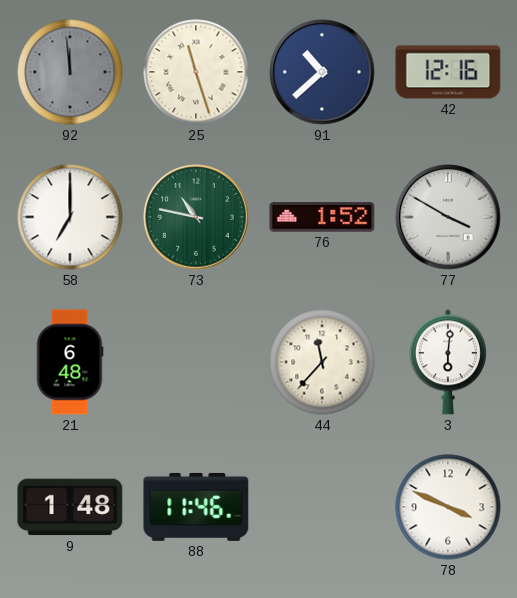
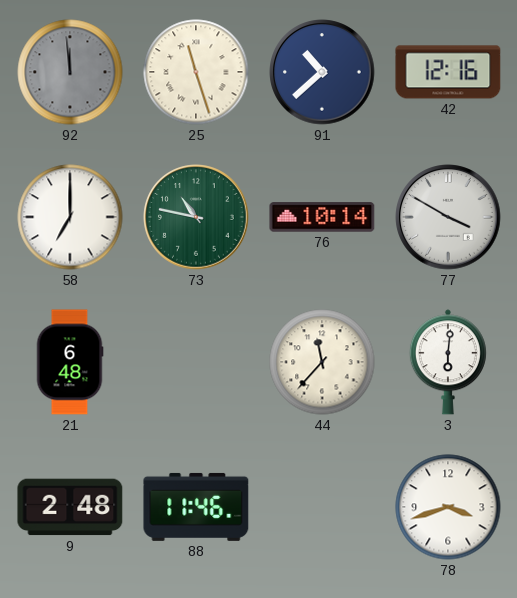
76: 1:52 -> 10:14
9: 1:48 -> 2:48
78: 3:49 -> 3:42
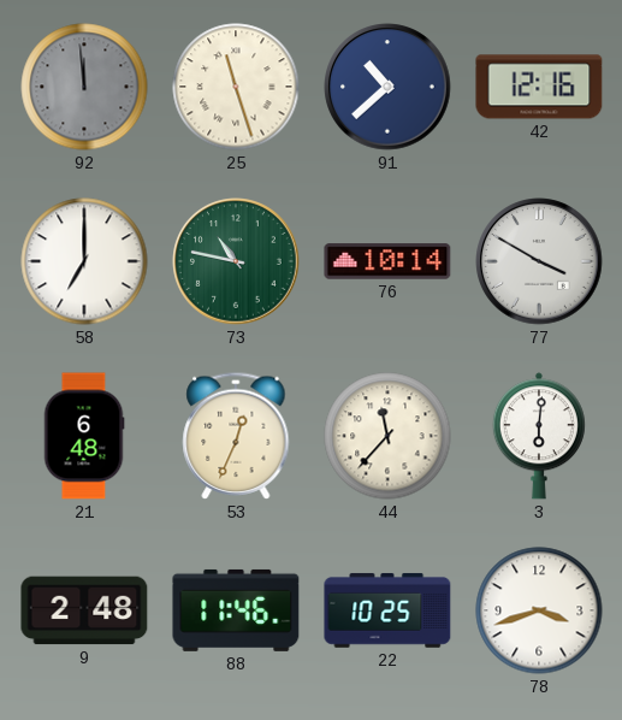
53: none -> 12:34
22: none -> 10:25
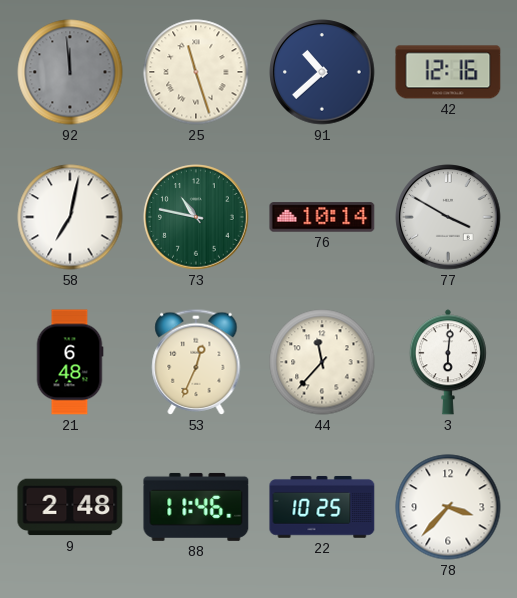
58: 7:00 -> 7:02
78: 3:42 -> 3:37
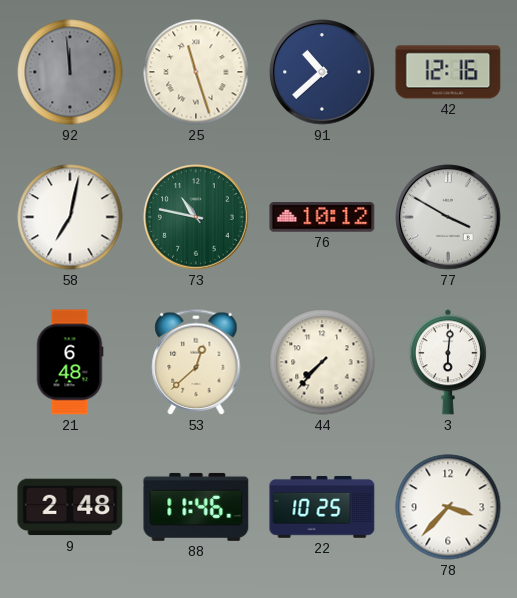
76: 10:14 -> 10:12
53: 12:34 -> 12:38
44: 11:37 -> 7:37
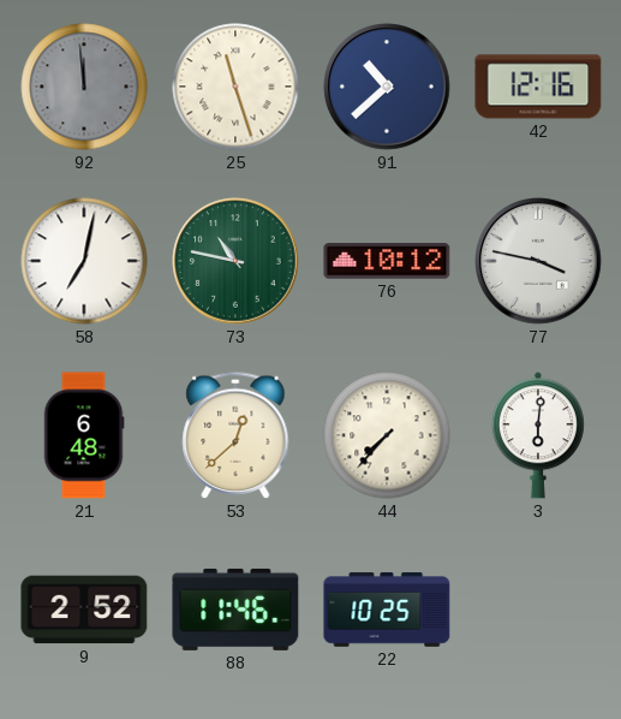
77: 3:50 -> 3:47
9: 2:48 -> 2:52
78: 3:37 -> none
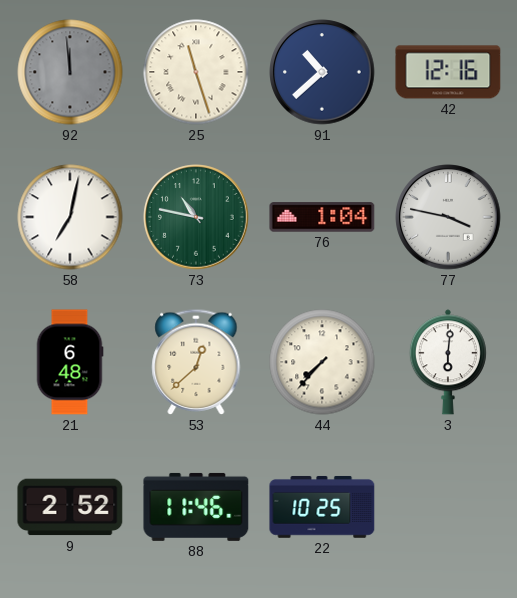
76: 10:12 -> 1:04
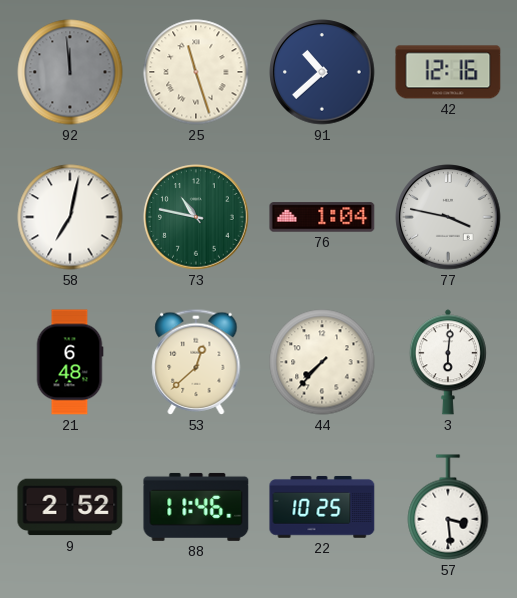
57: none -> 3:29
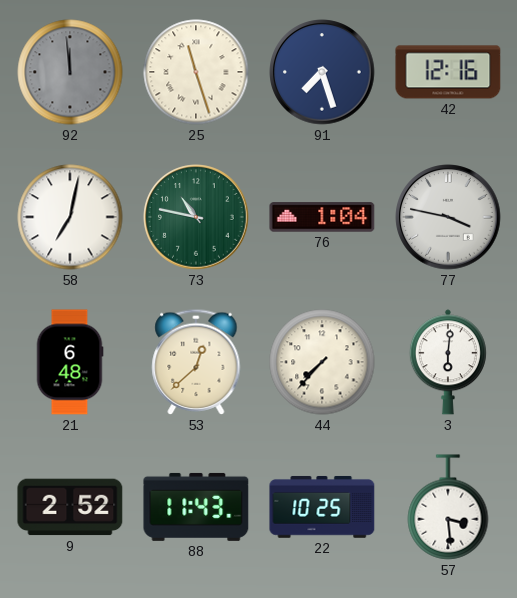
91: 10:38 -> 7:27
88: 11:46 -> 11:43
